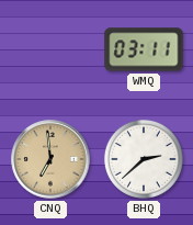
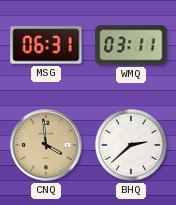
MSG: none -> 06:31
CNQ: 6:59 -> 3:59
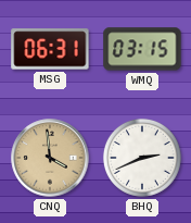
WMQ: 03:11 -> 03:15
BHQ: 2:38 -> 2:41
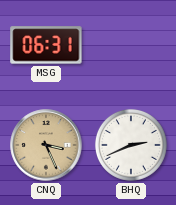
WMQ: 03:15 -> none
CNQ: 3:59 -> 3:26
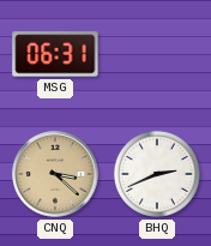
CNQ: 3:26 -> 3:22
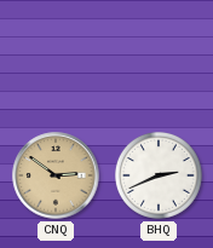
MSG: 06:31 -> none
CNQ: 3:22 -> 2:51
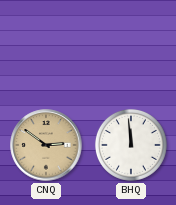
BHQ: 2:41 -> 11:59
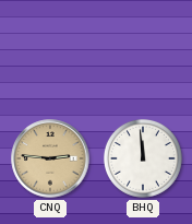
CNQ: 2:51 -> 2:46
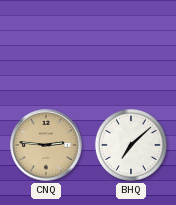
BHQ: 11:59 -> 7:08
